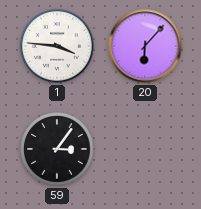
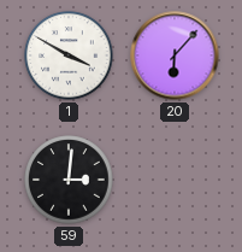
1: 3:46 -> 3:50
59: 3:06 -> 3:01
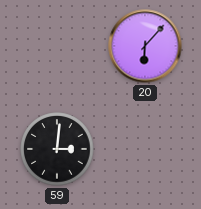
1: 3:50 -> none
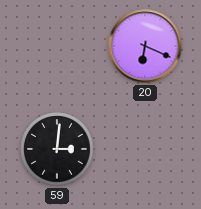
20: 6:07 -> 6:19
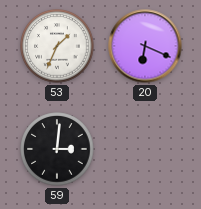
53: none -> 1:34
